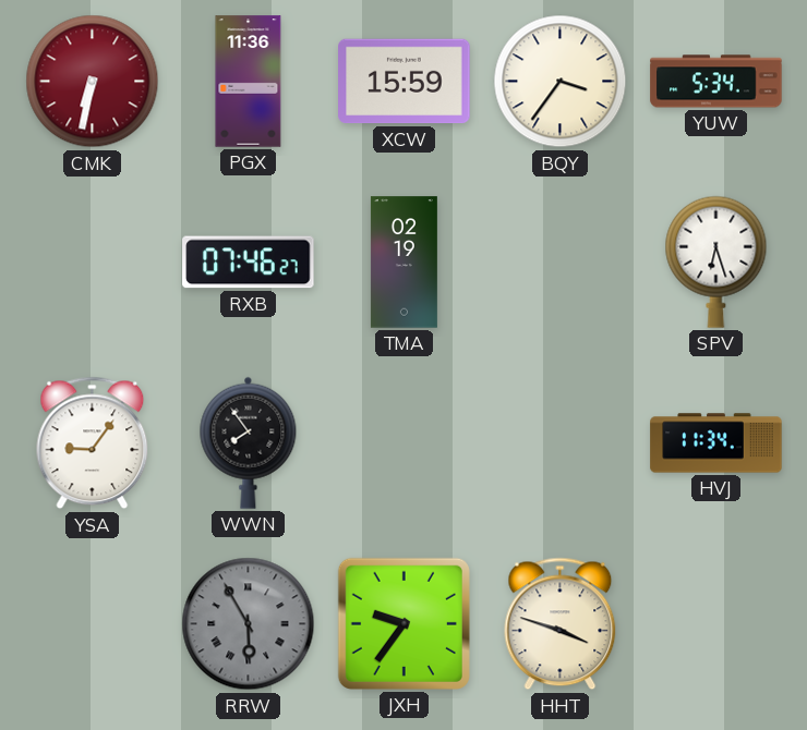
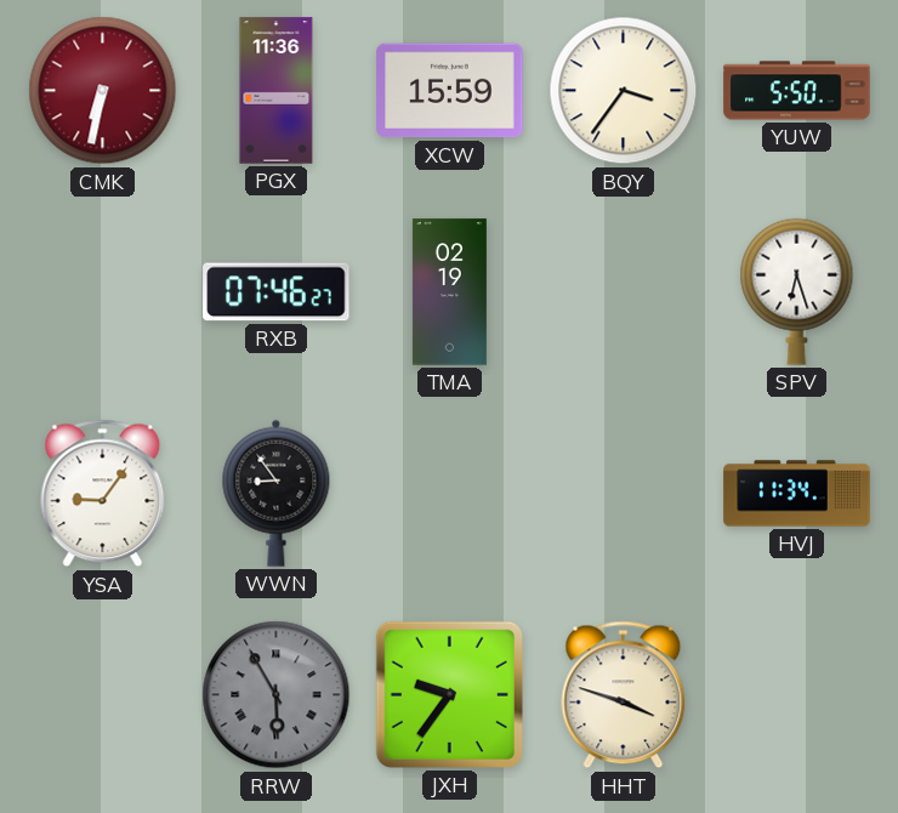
YUW: 5:34 -> 5:50
WWN: 7:54 -> 8:54
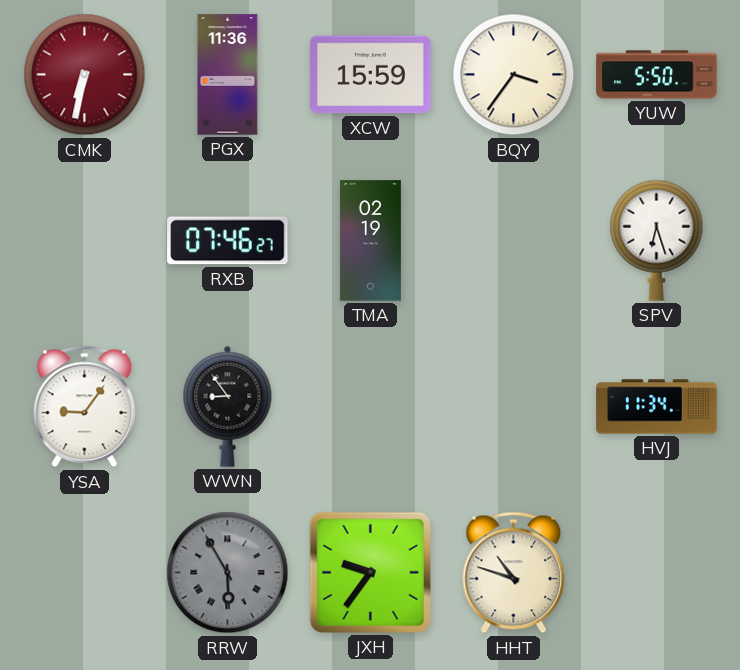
HHT: 3:48 -> 10:48
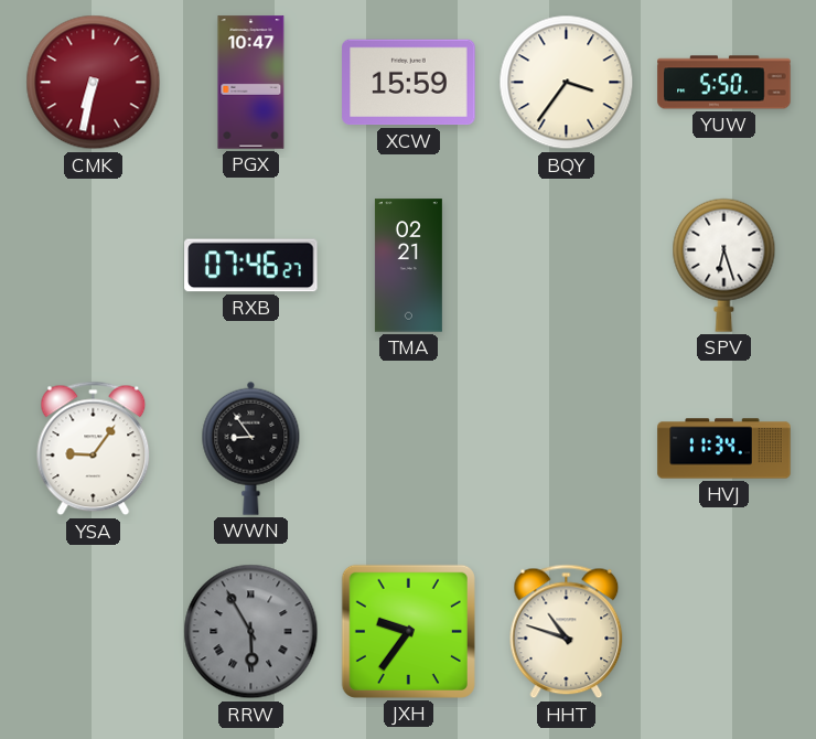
PGX: 11:36 -> 10:47
TMA: 02:19 -> 02:21
